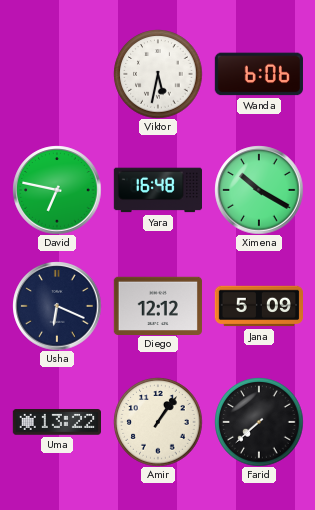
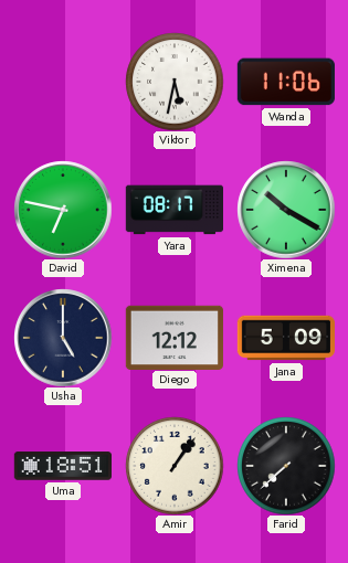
Wanda: 6:06 -> 11:06
Yara: 16:48 -> 08:17
Usha: 6:19 -> 5:00
Uma: 13:22 -> 18:51
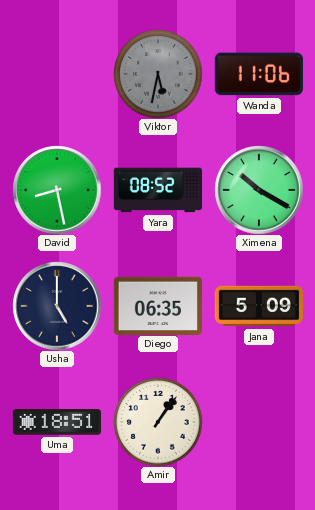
Viktor dial: white -> grey
David: 6:47 -> 8:28
Yara: 08:17 -> 08:52
Diego: 12:12 -> 06:35
Farid: 7:38 -> none
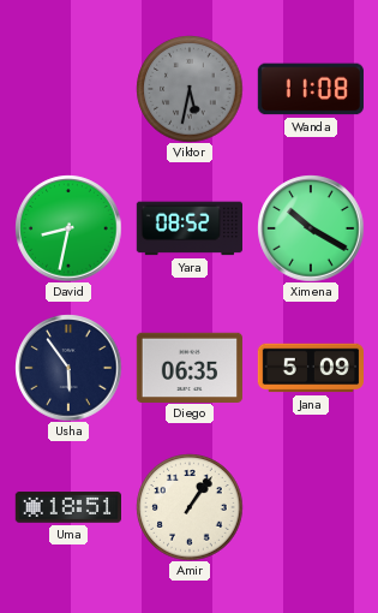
Wanda: 11:06 -> 11:08
David: 8:28 -> 8:32
Usha: 5:00 -> 5:54
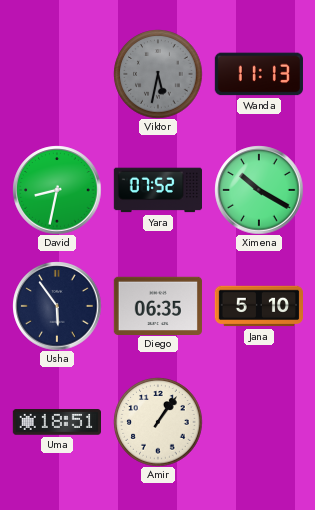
Wanda: 11:08 -> 11:13
Yara: 08:52 -> 07:52
Jana: 5:09 -> 5:10
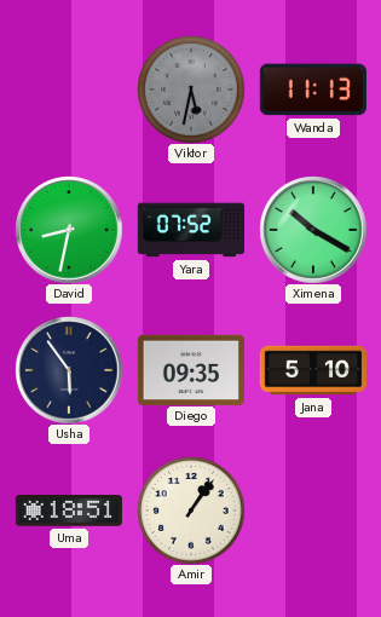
Diego: 06:35 -> 09:35
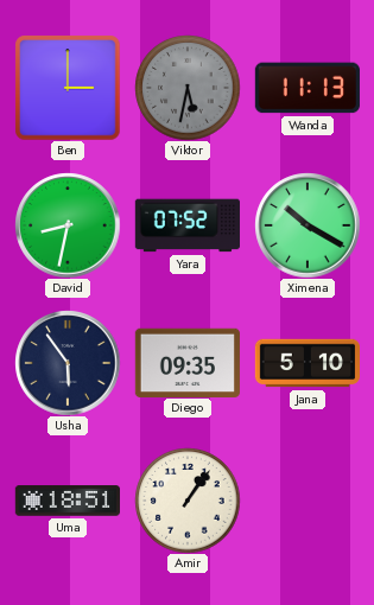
Ben: none -> 3:00
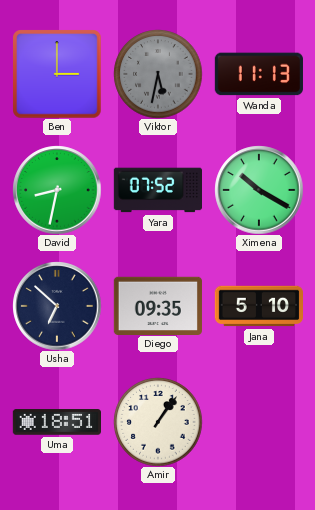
Usha: 5:54 -> 6:52
